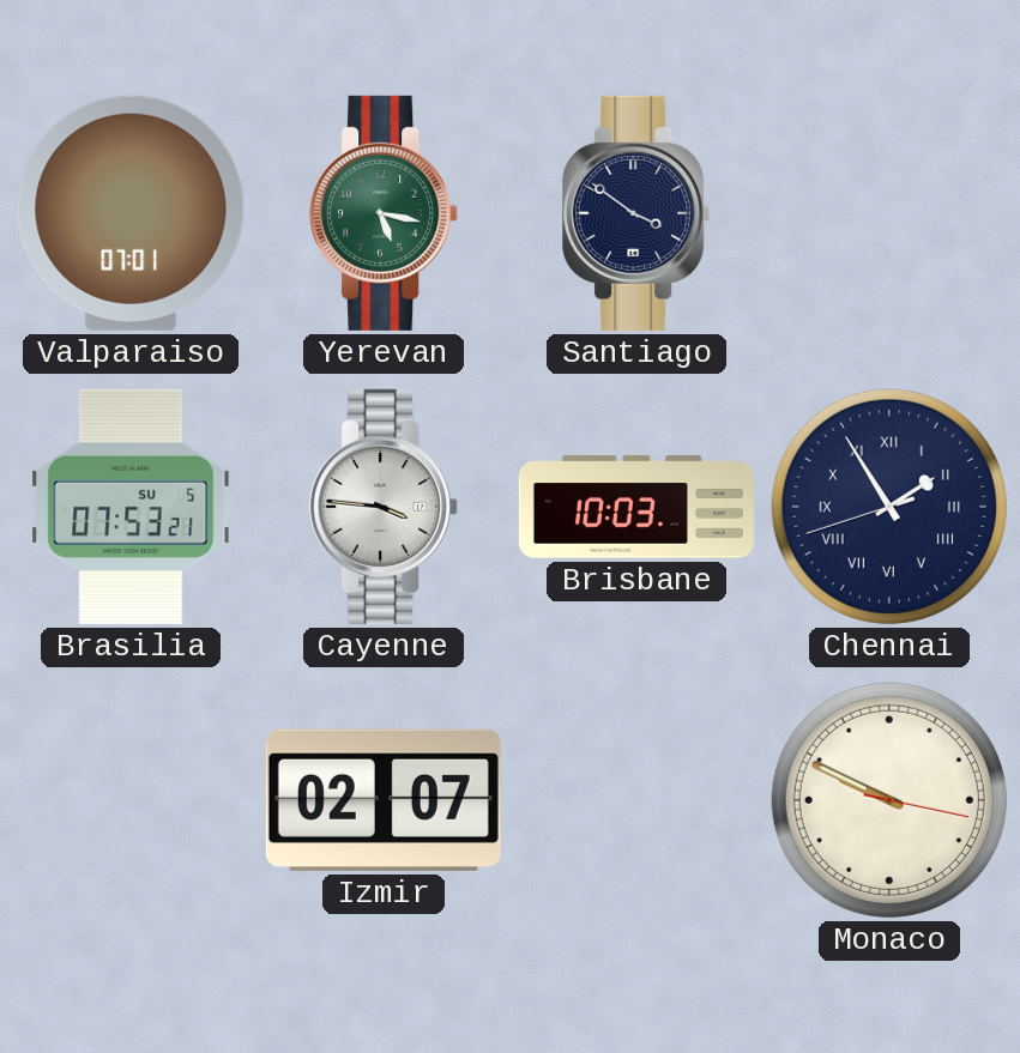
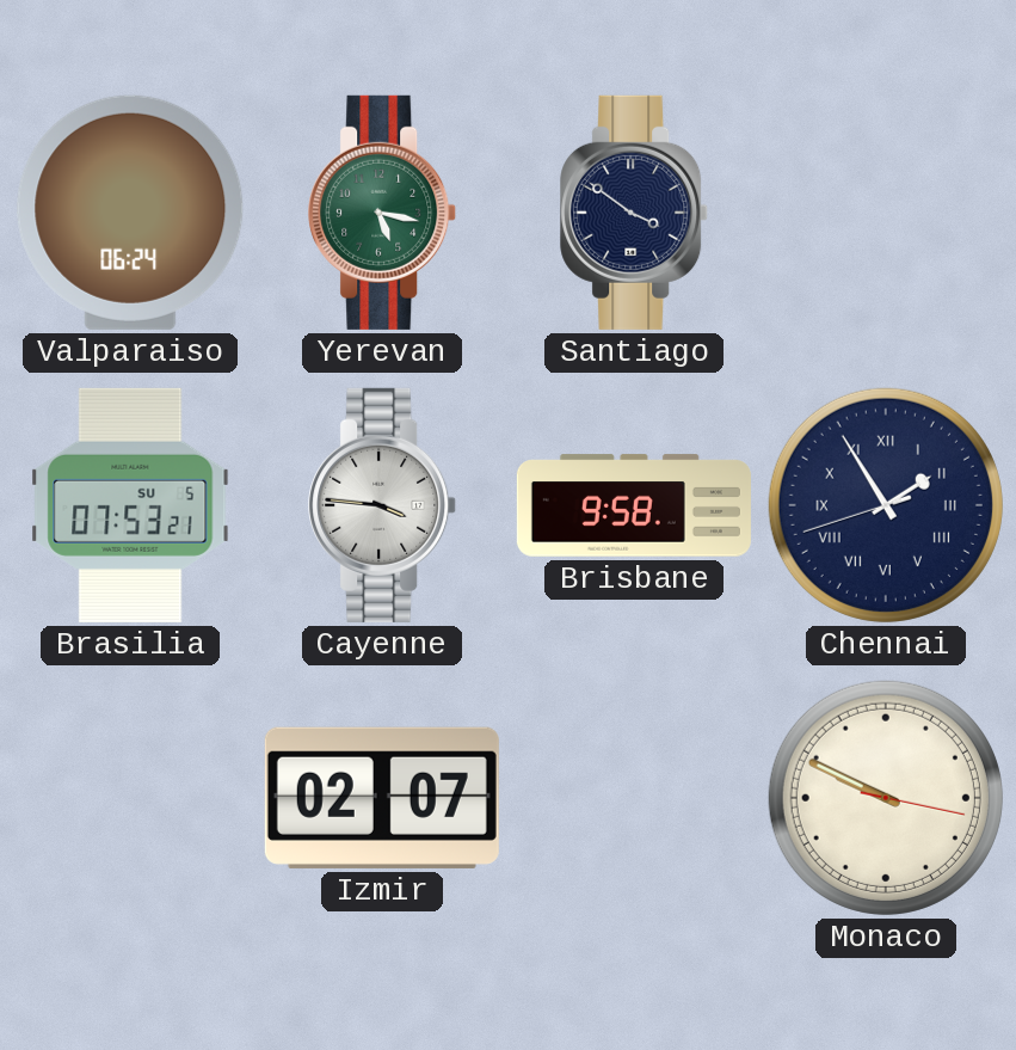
Valparaiso: 07:01 -> 06:24
Brisbane: 10:03 -> 9:58
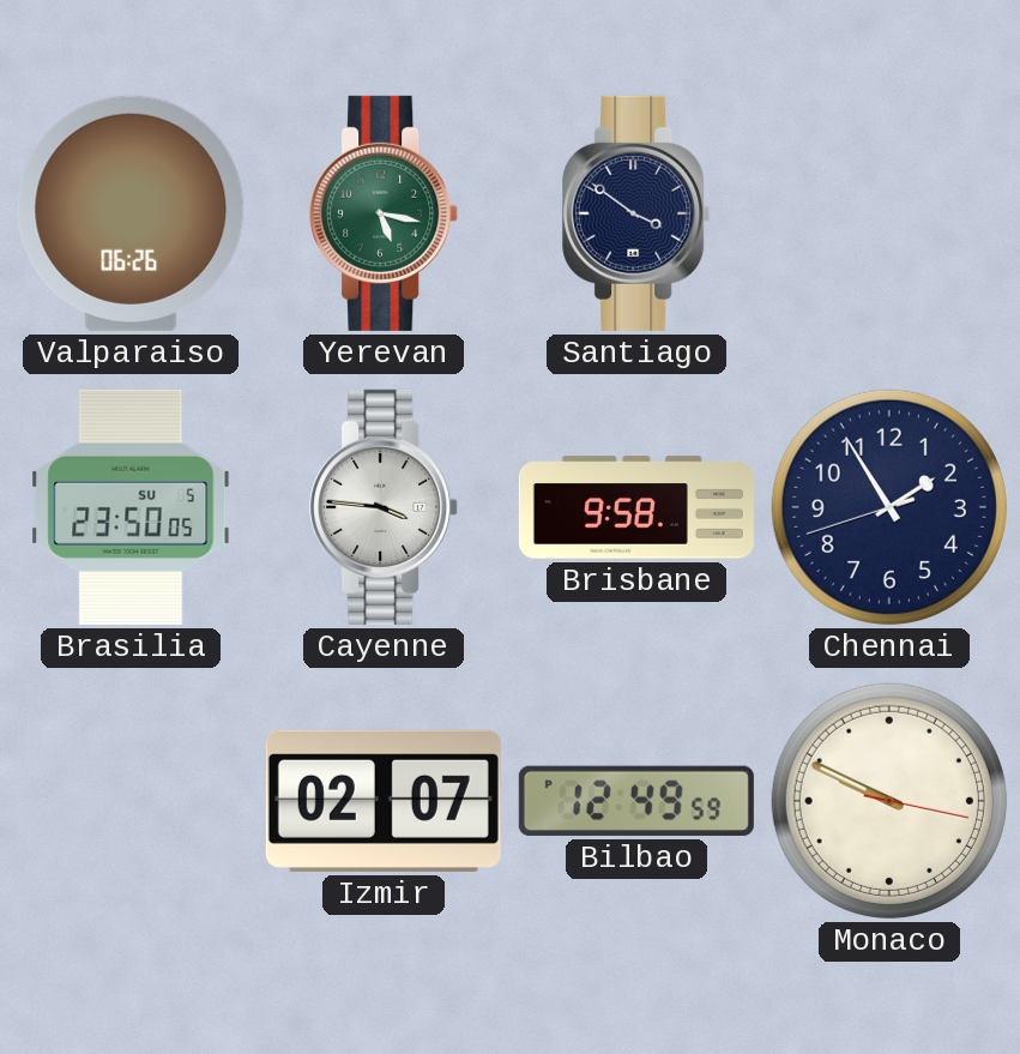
Valparaiso: 06:24 -> 06:26
Brasilia: 07:53 -> 23:50
Chennai numerals: Roman -> Arabic
Bilbao: none -> 12:49
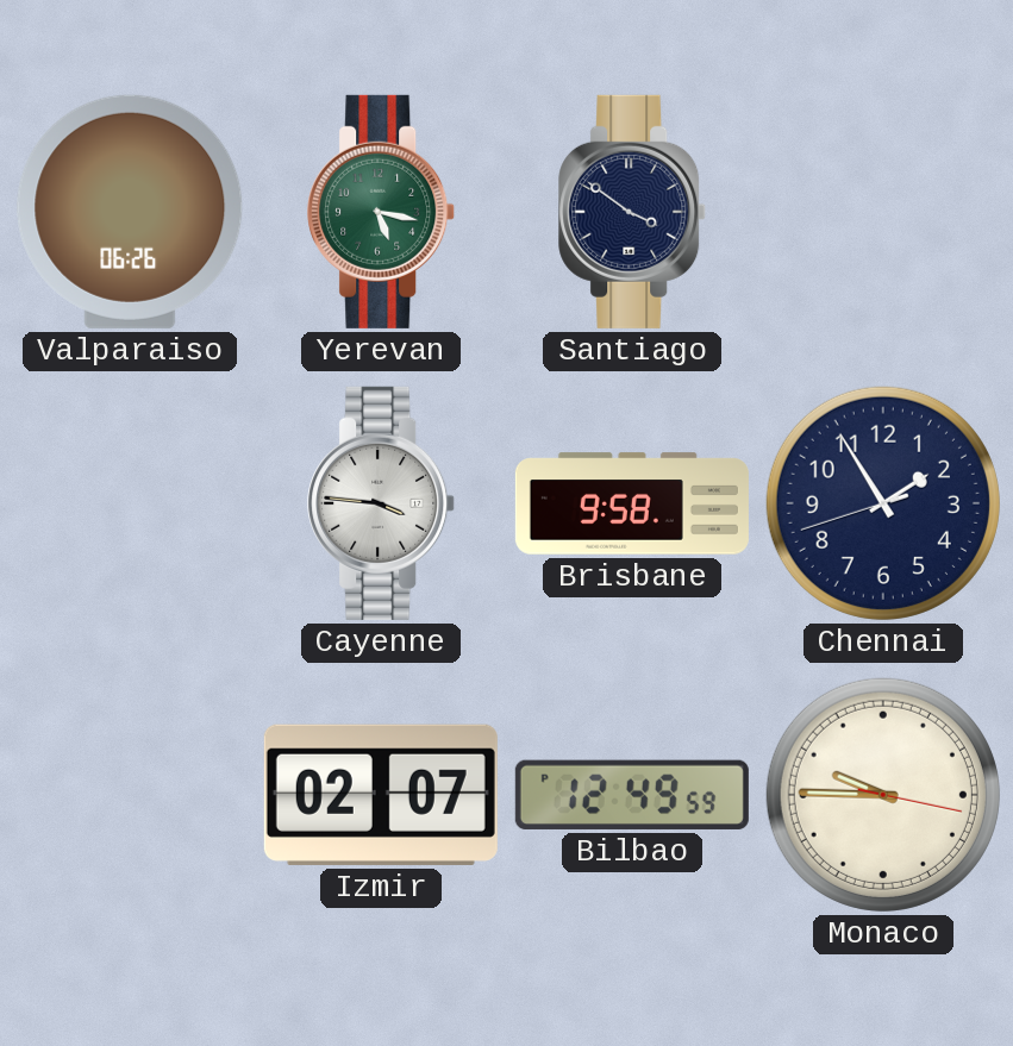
Brasilia: 23:50 -> none
Monaco: 9:49 -> 9:45
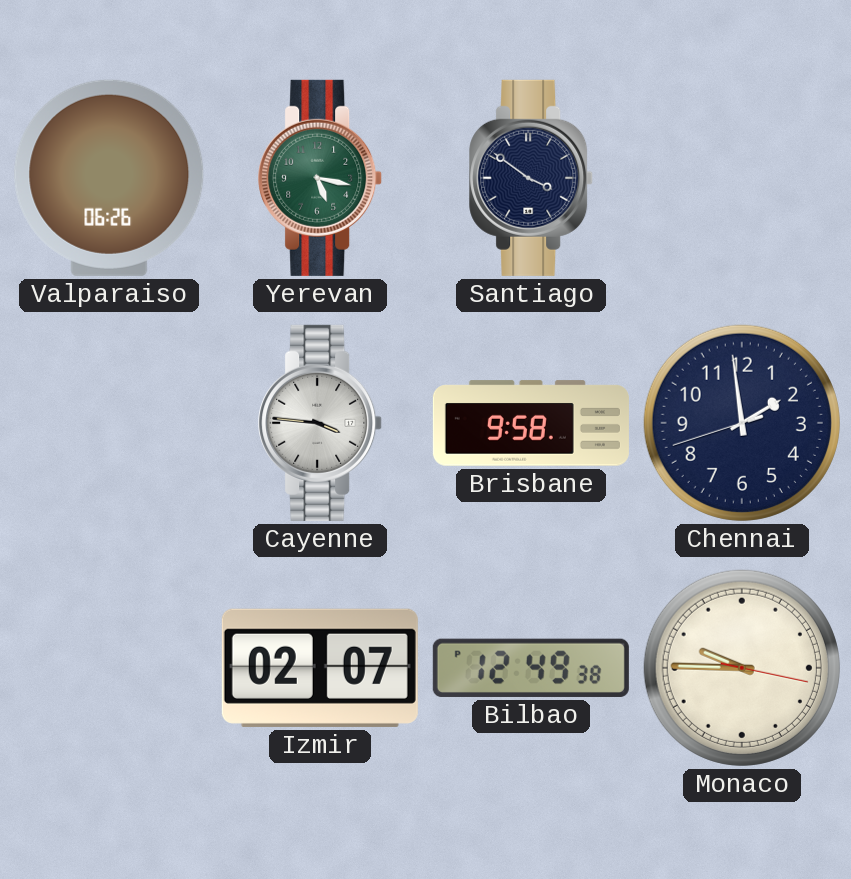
Chennai: 1:54 -> 1:58
Bilbao: 12:49:59 PM -> 12:49:38 PM
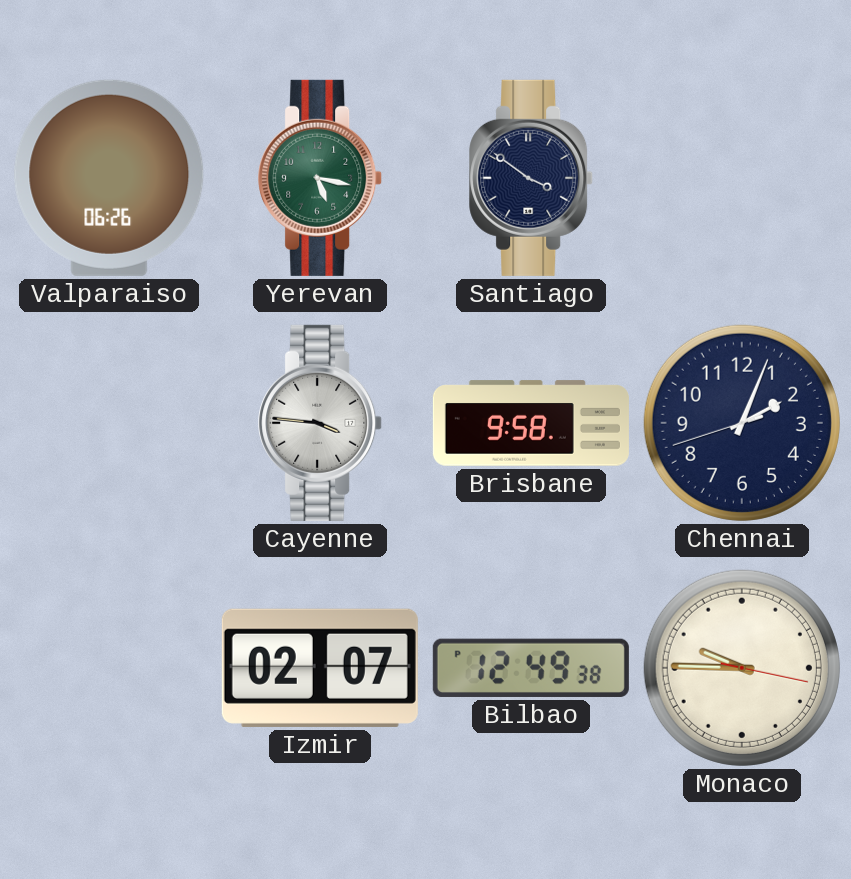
Chennai: 1:58 -> 2:03
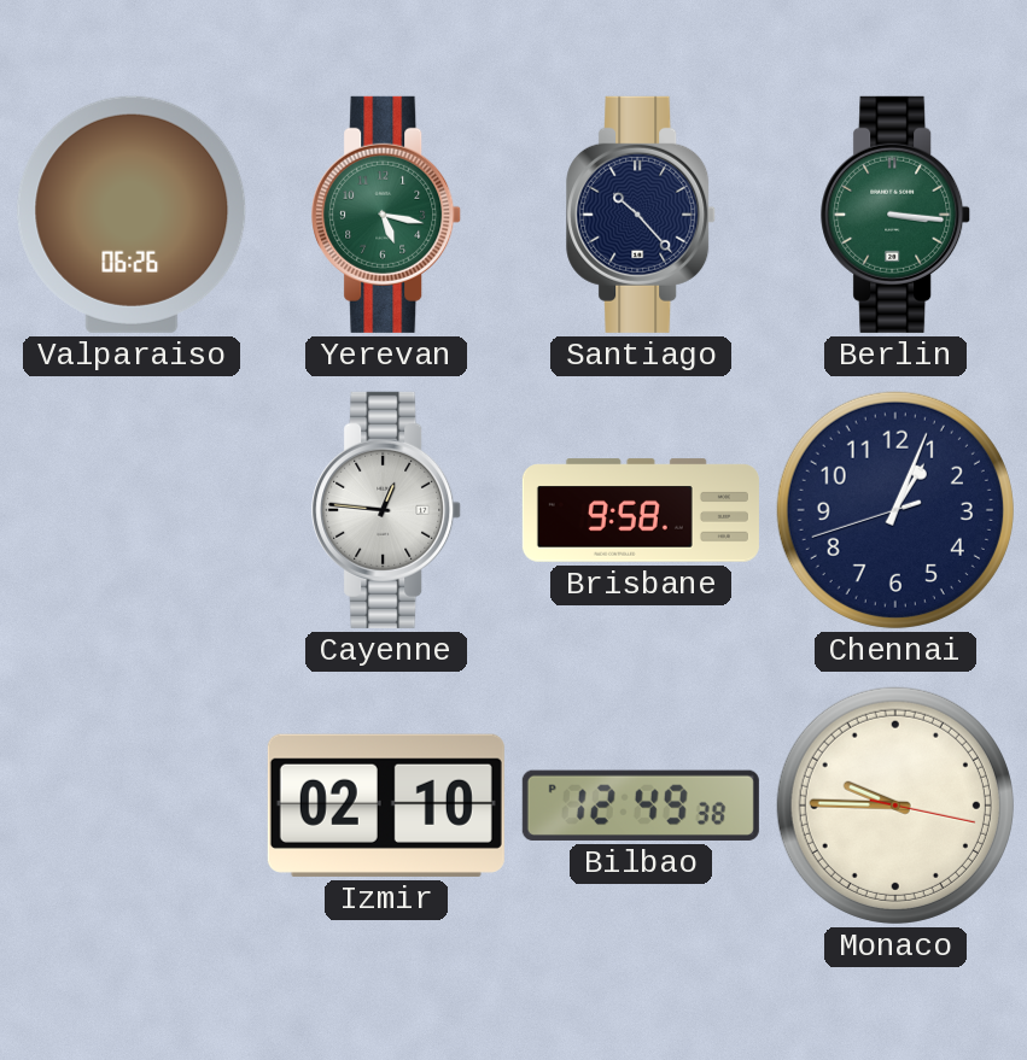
Santiago: 3:51 -> 10:23
Berlin: none -> 3:16
Cayenne: 3:46 -> 12:46
Chennai: 2:03 -> 1:03
Izmir: 02:07 -> 02:10
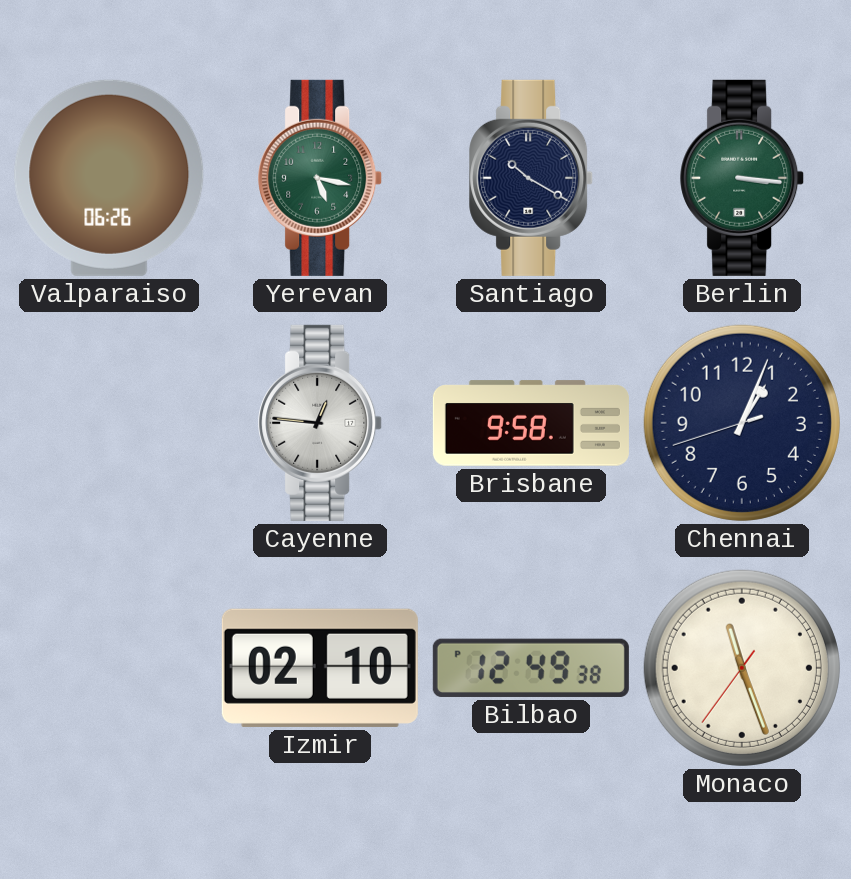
Santiago: 10:23 -> 10:20
Monaco: 9:45 -> 11:26
